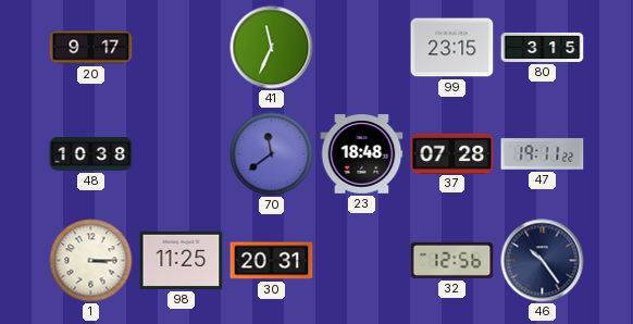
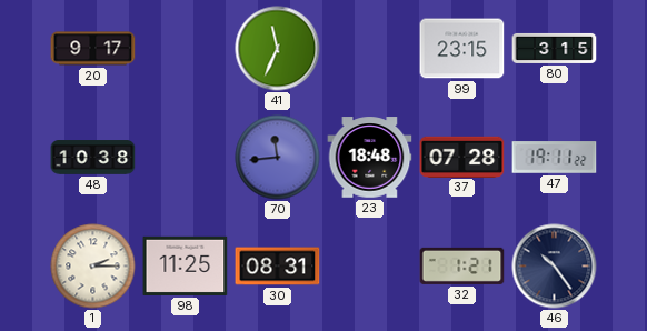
70: 11:39 -> 11:44
1: 3:15 -> 2:15
30: 20:31 -> 08:31
32: 12:56 -> 1:21
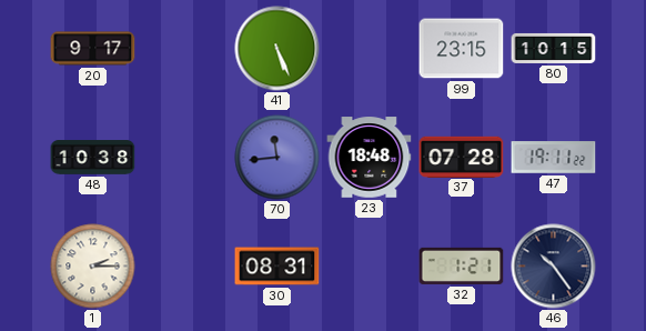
41: 11:34 -> 5:26
80: 3:15 -> 10:15
98: 11:25 -> none
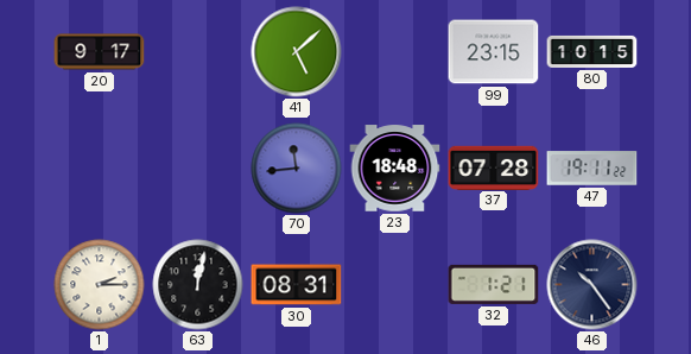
41: 5:26 -> 5:08
48: 10:38 -> none
63: none -> 12:02
